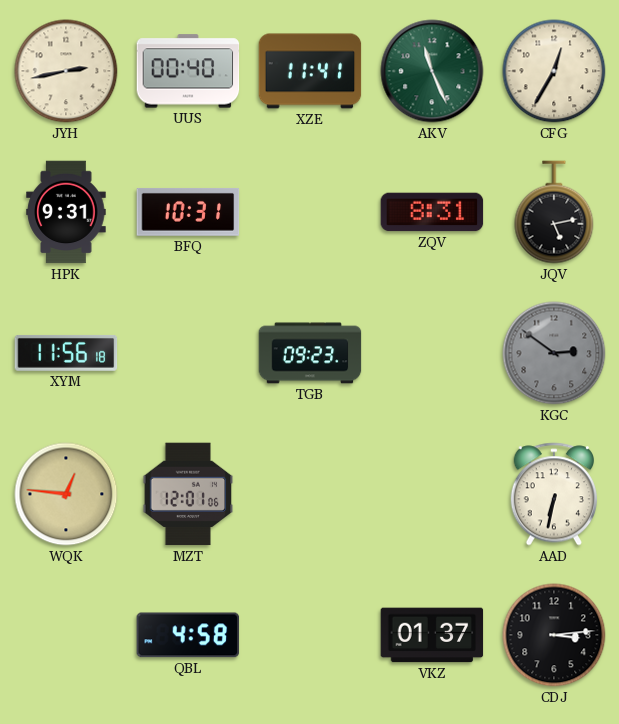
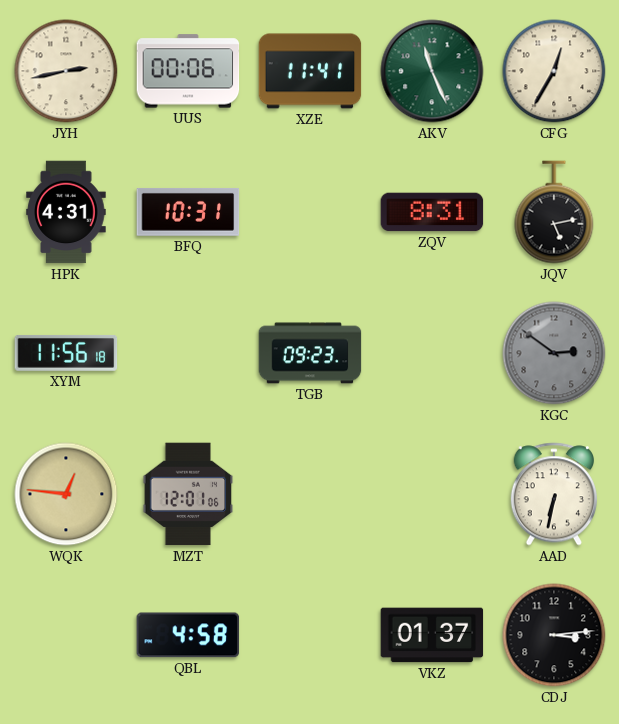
UUS: 00:40 -> 00:06
HPK: 9:31 -> 4:31
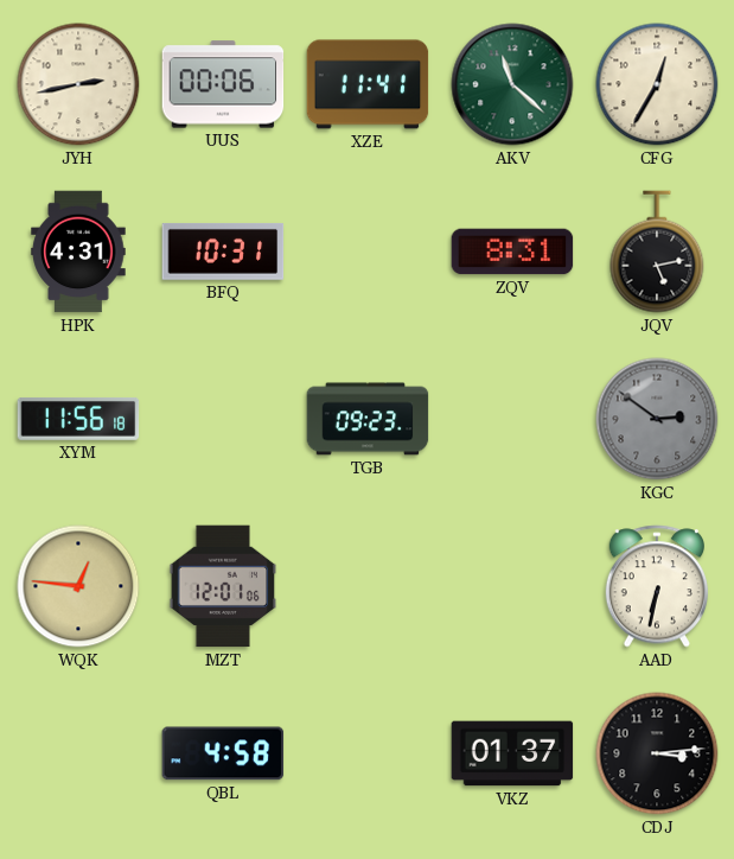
AKV: 11:26 -> 11:22
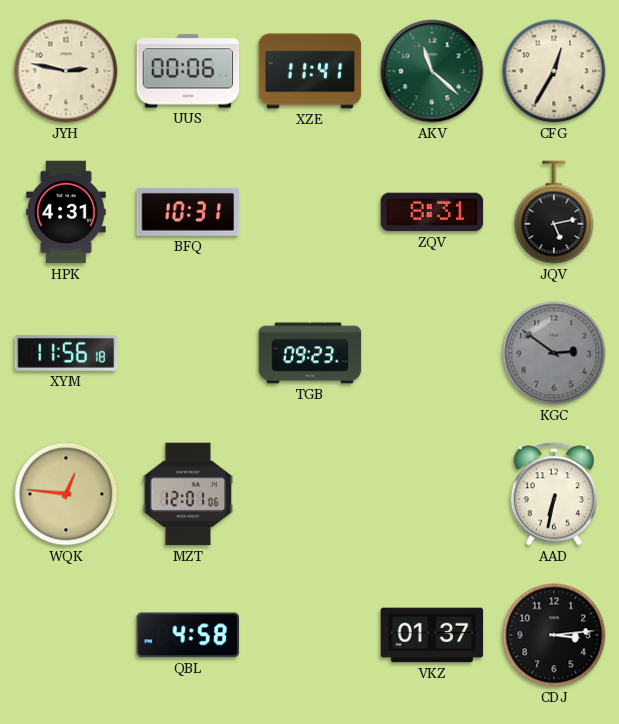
JYH: 2:43 -> 2:47
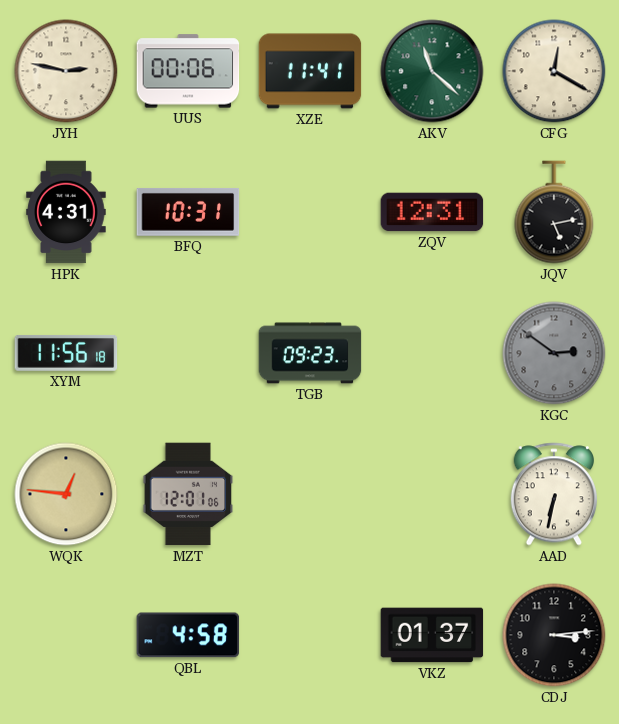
CFG: 12:35 -> 12:20
ZQV: 8:31 -> 12:31
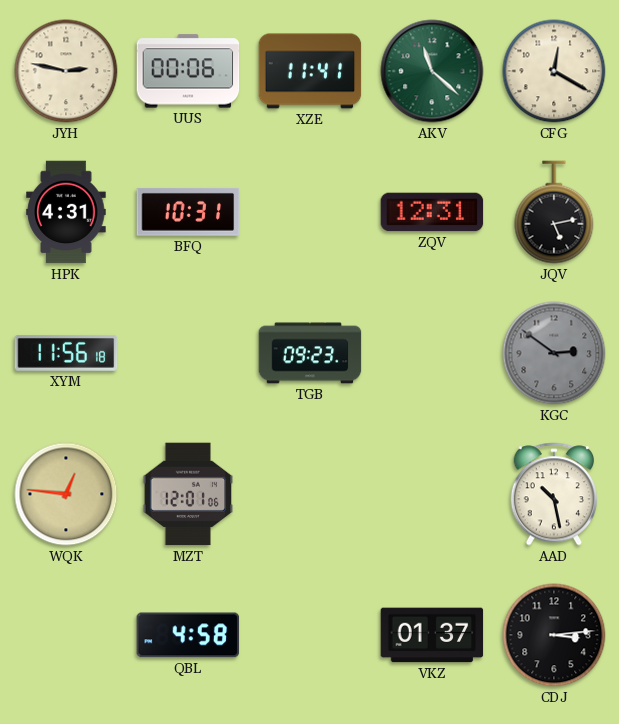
AAD: 6:32 -> 10:28
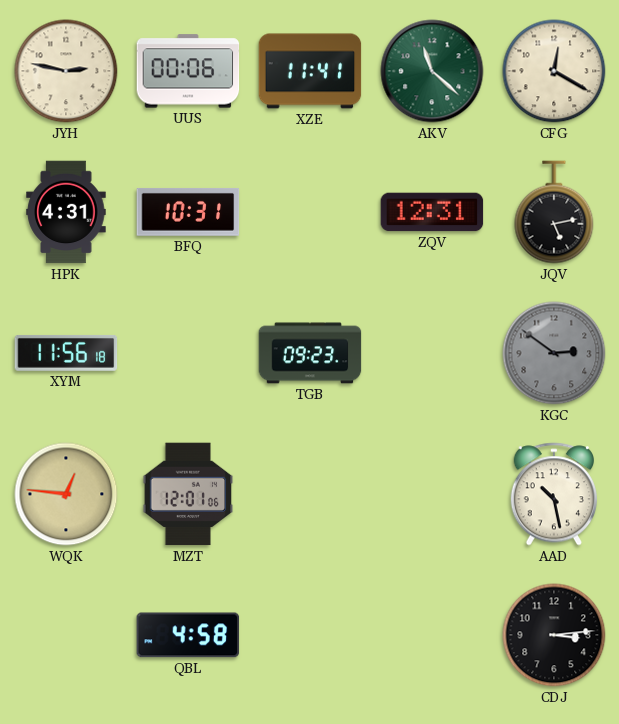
VKZ: 01:37 -> none
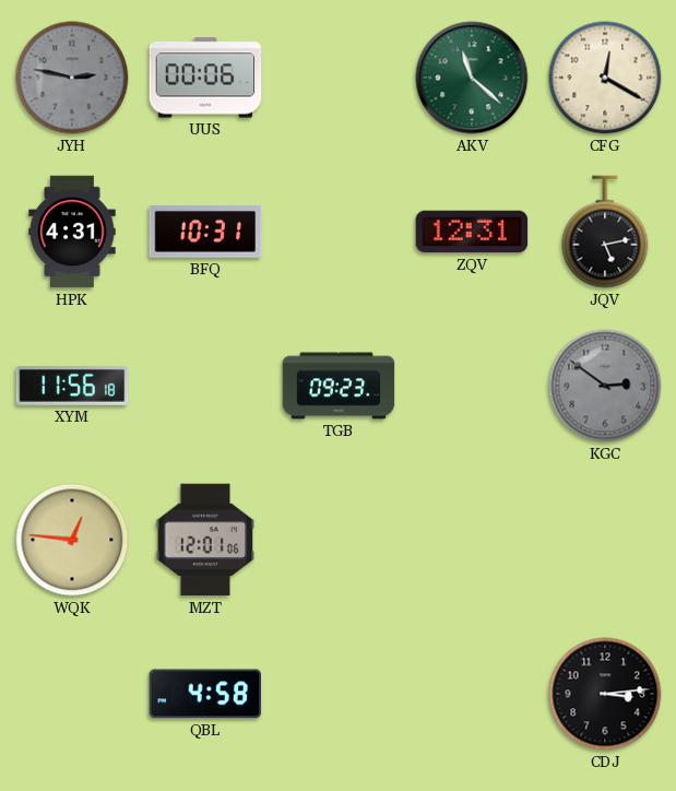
JYH dial: cream -> grey
XZE: 11:41 -> none
AAD: 10:28 -> none
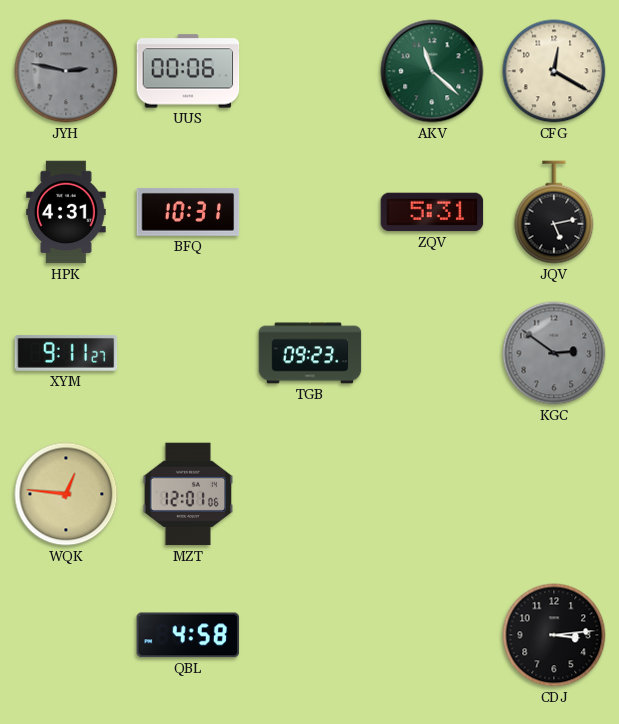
ZQV: 12:31 -> 5:31
XYM: 11:56 -> 9:11
